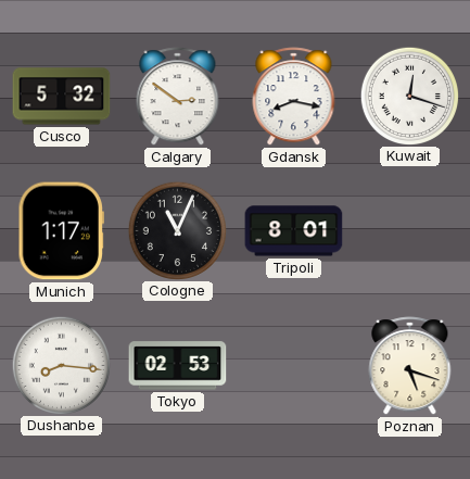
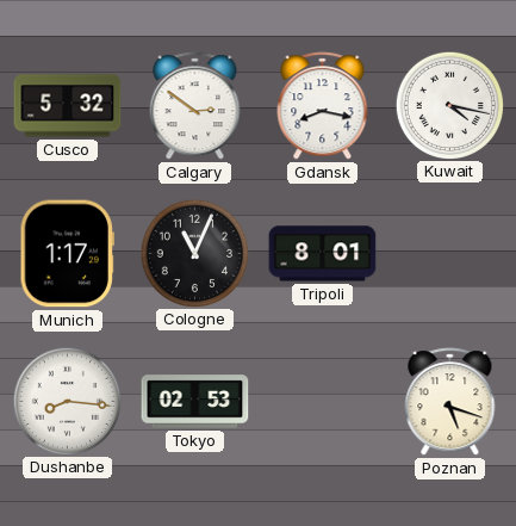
Kuwait: 12:18 -> 4:17
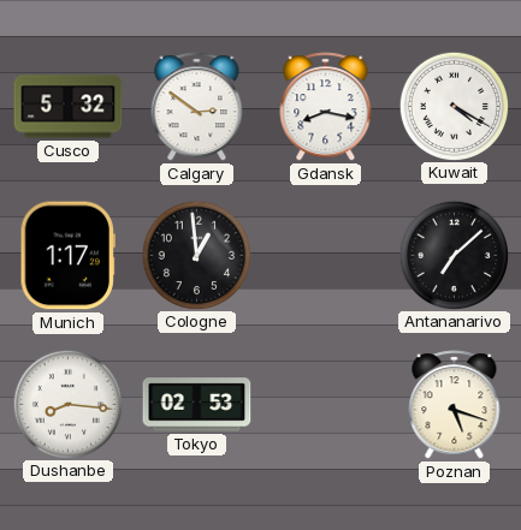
Kuwait: 4:17 -> 4:20
Cologne: 11:04 -> 12:59
Tripoli: 8:01 -> none
Antananarivo: none -> 7:08
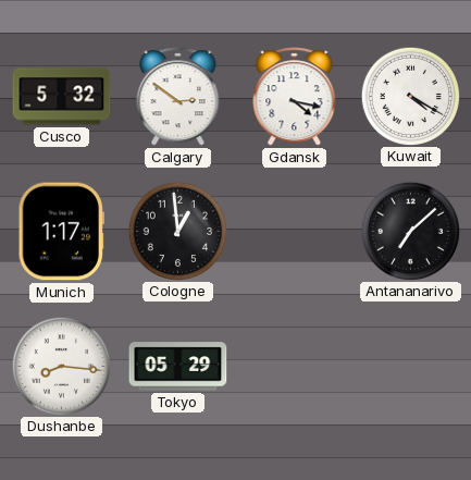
Gdansk: 8:17 -> 4:17
Tokyo: 02:53 -> 05:29
Poznan: 5:18 -> none
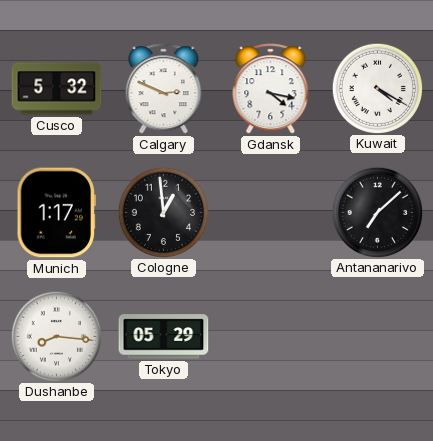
Calgary: 2:51 -> 2:49
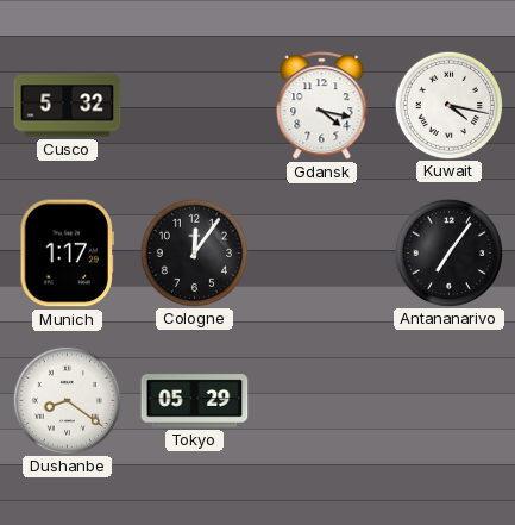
Calgary: 2:49 -> none
Kuwait: 4:20 -> 4:17
Cologne: 12:59 -> 12:06
Antananarivo: 7:08 -> 7:06
Dushanbe: 8:16 -> 8:21
